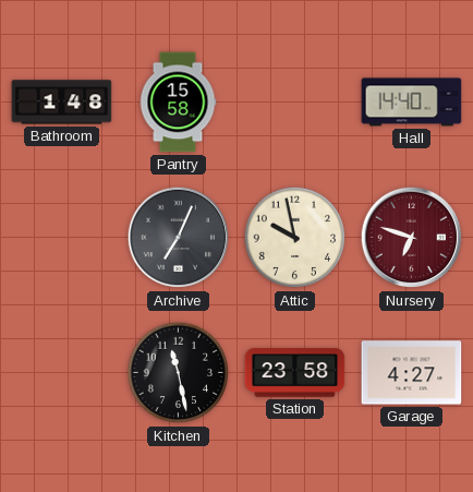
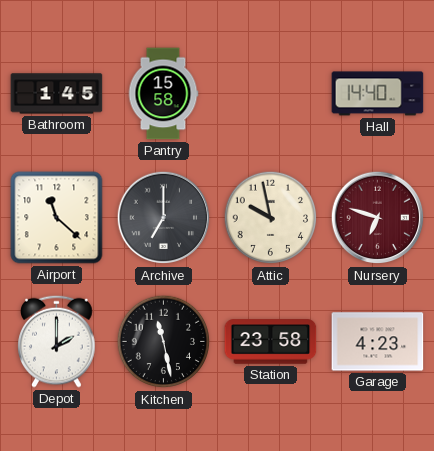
Bathroom: 1:48 -> 1:45
Airport: none -> 11:22
Archive: 7:04 -> 7:00
Depot: none -> 2:00
Garage: 4:27 -> 4:23
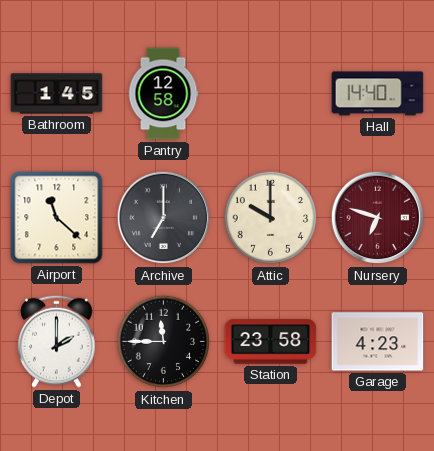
Pantry: 15:58 -> 12:58
Attic: 9:58 -> 10:00
Kitchen: 11:28 -> 11:45
